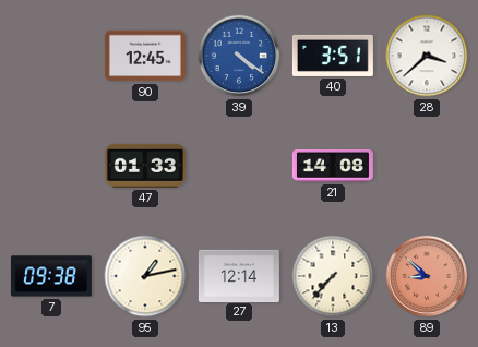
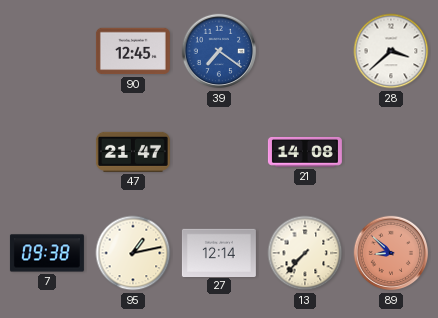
39: 4:21 -> 7:21
40: 3:51 -> none
47: 01:33 -> 21:47
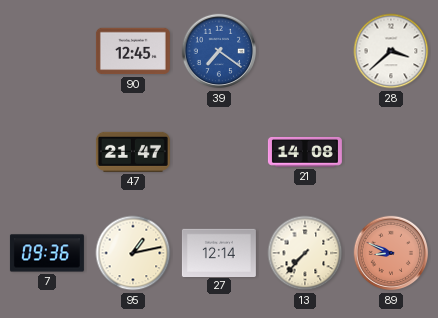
7: 09:38 -> 09:36
89: 8:52 -> 8:49
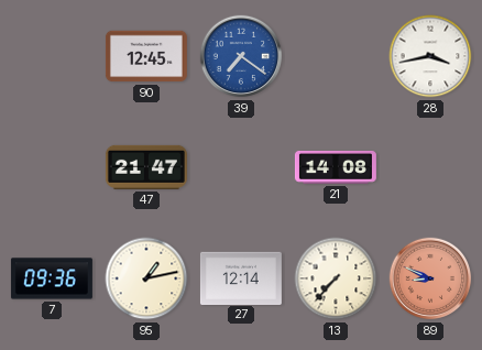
28: 3:38 -> 3:43
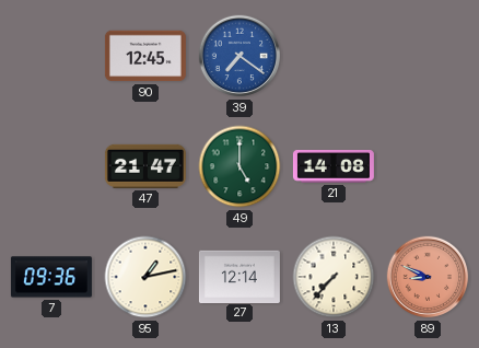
28: 3:43 -> none
49: none -> 5:00
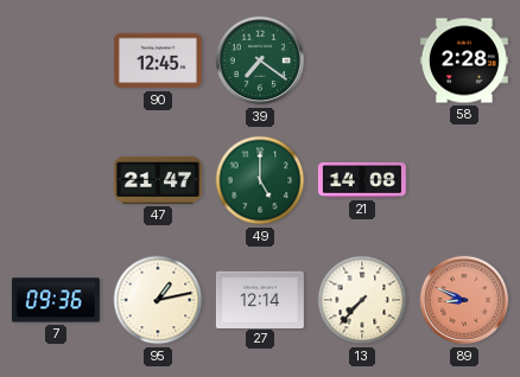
39 dial: blue -> green
58: none -> 2:28
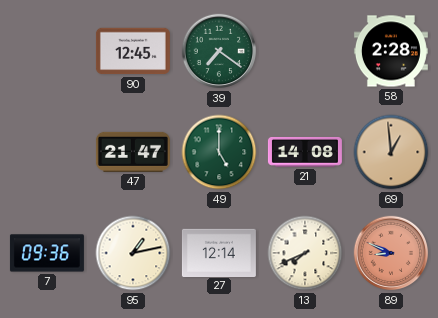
69: none -> 12:59
13: 7:37 -> 7:41
